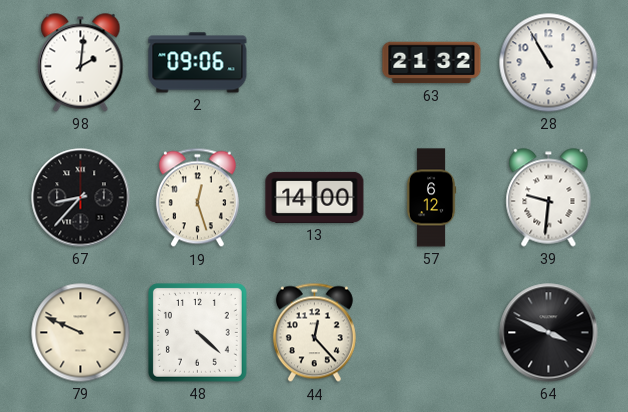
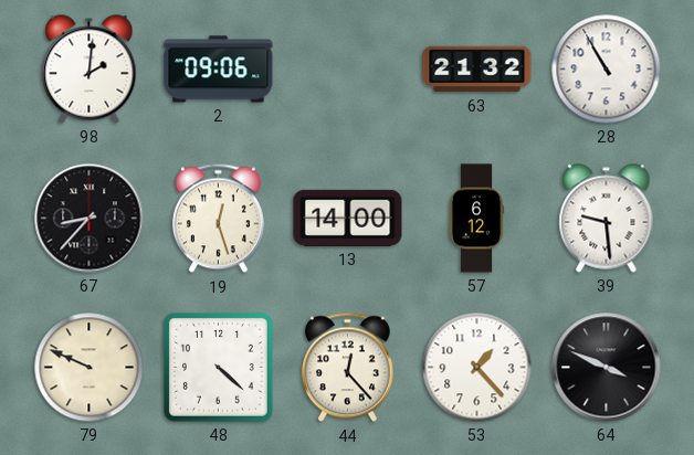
39: 9:31 -> 9:29
53: none -> 1:23
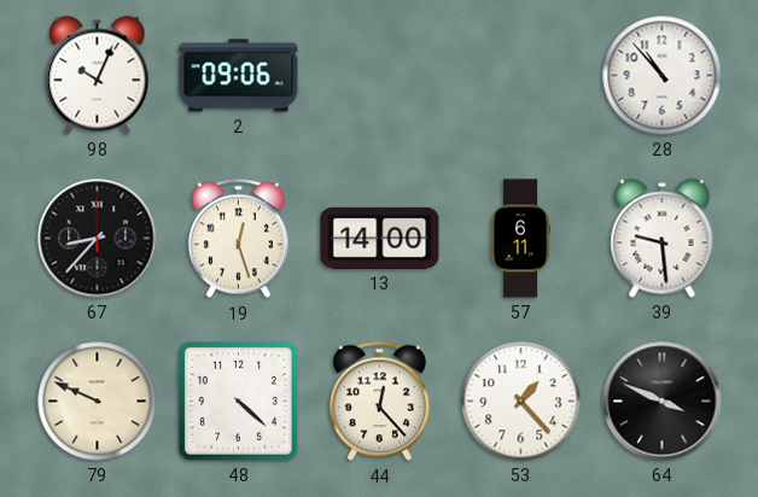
98: 2:01 -> 10:04
63: 21:32 -> none
28: 10:55 -> 10:53
57: 6:12 -> 6:11
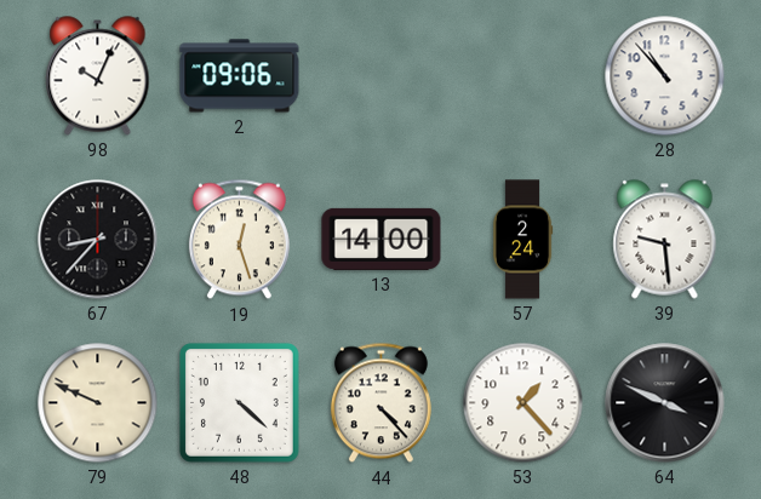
57: 6:11 -> 2:24
44: 12:23 -> 4:23
